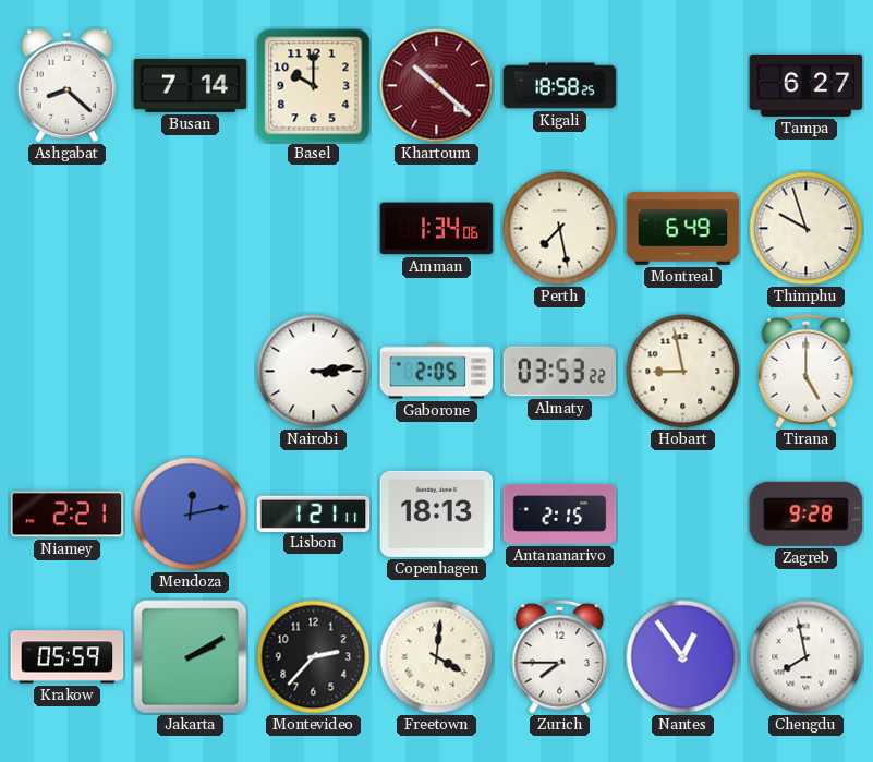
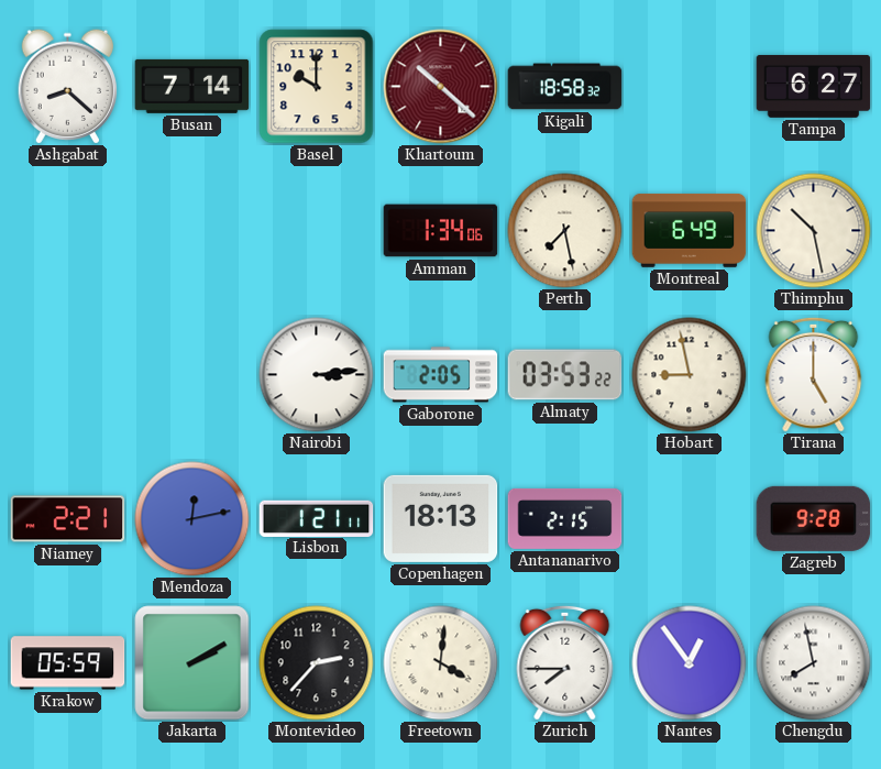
Kigali: 18:58:25 -> 18:58:32
Thimphu: 9:57 -> 10:28
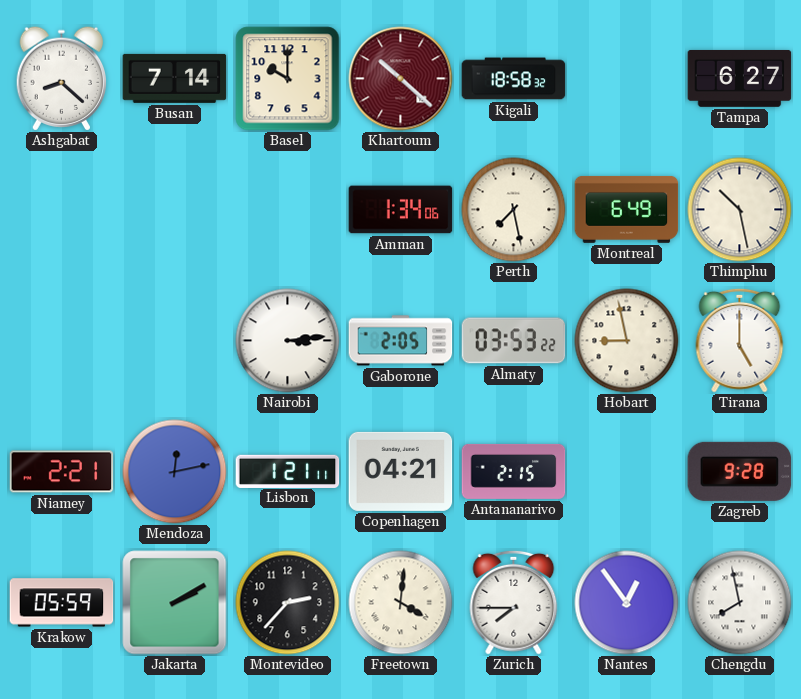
Copenhagen: 18:13 -> 04:21
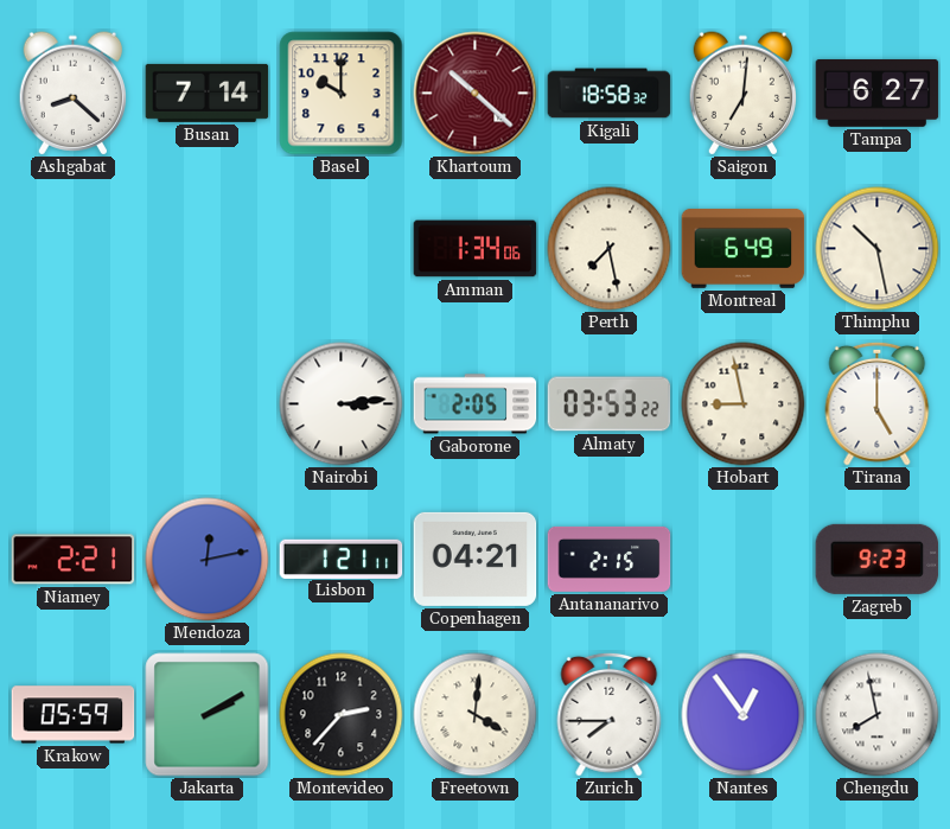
Saigon: none -> 7:01
Zagreb: 9:28 -> 9:23
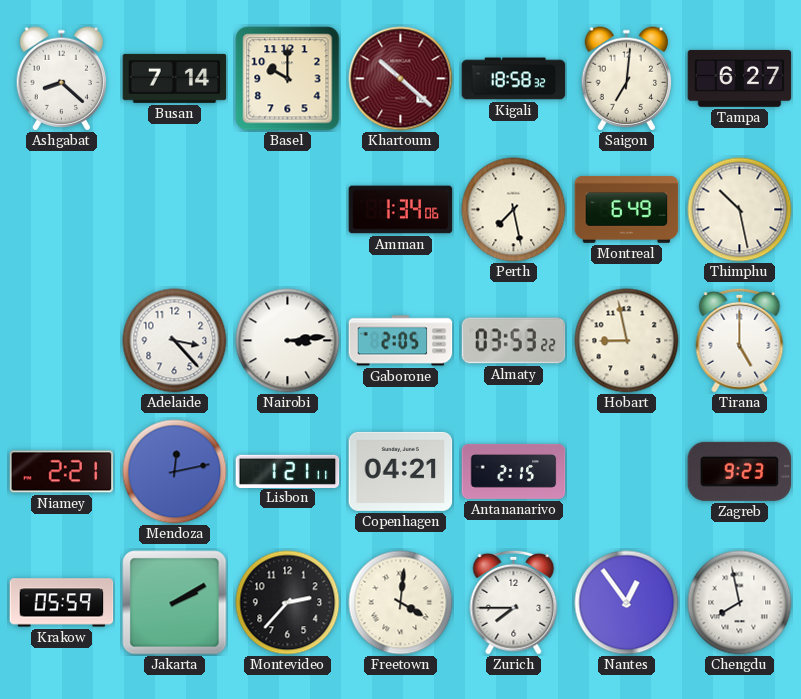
Adelaide: none -> 3:23
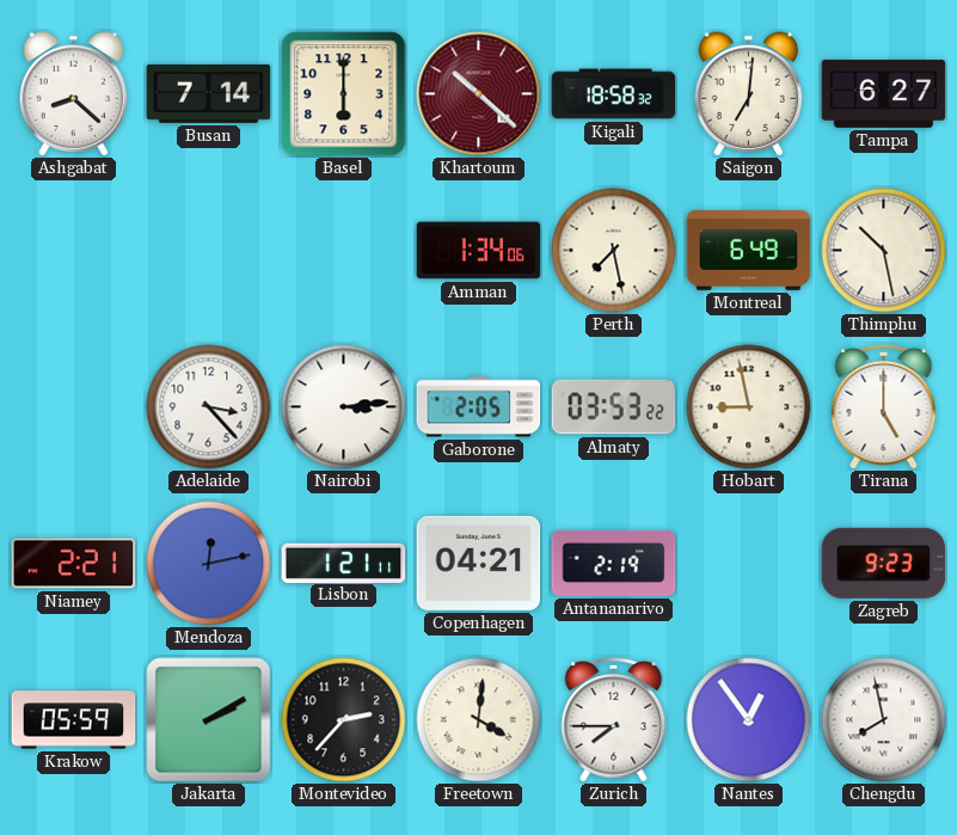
Basel: 10:00 -> 6:00
Antananarivo: 2:15 -> 2:19
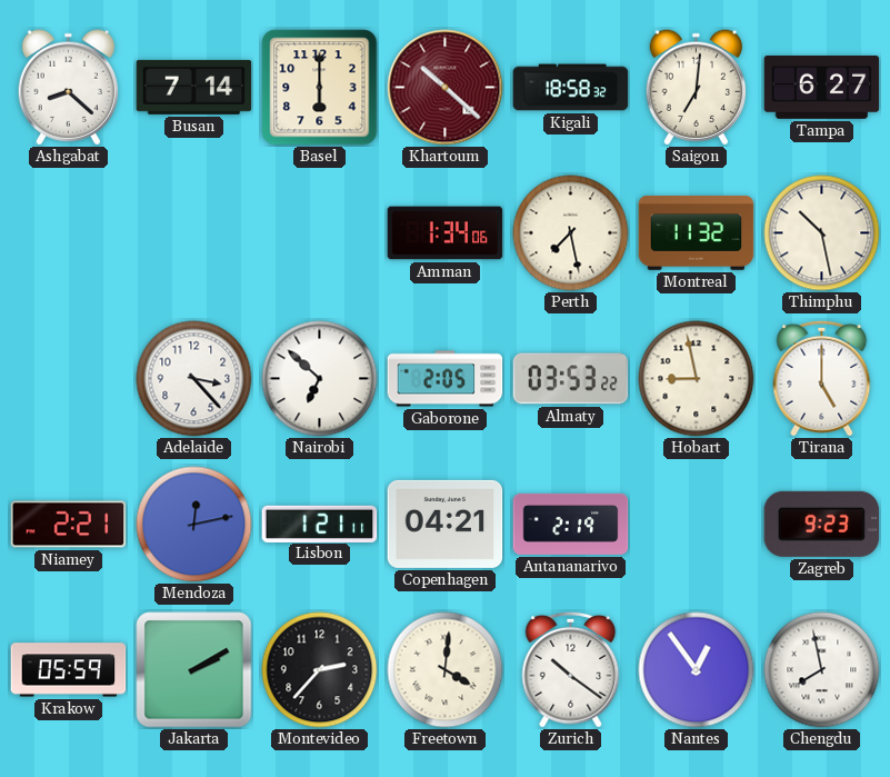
Montreal: 6:49 -> 11:32
Nairobi: 3:14 -> 6:52
Zurich: 7:45 -> 10:21
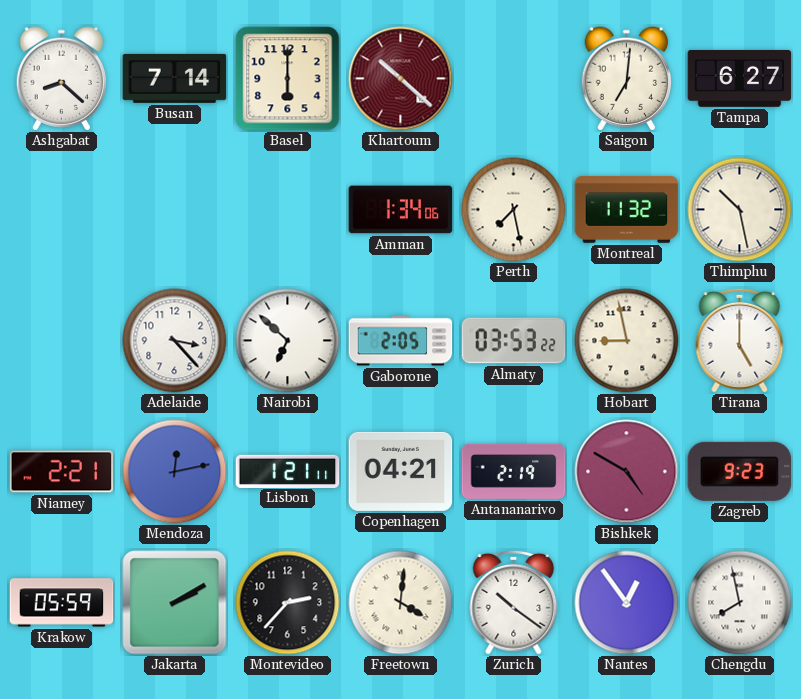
Kigali: 18:58 -> none
Bishkek: none -> 4:50
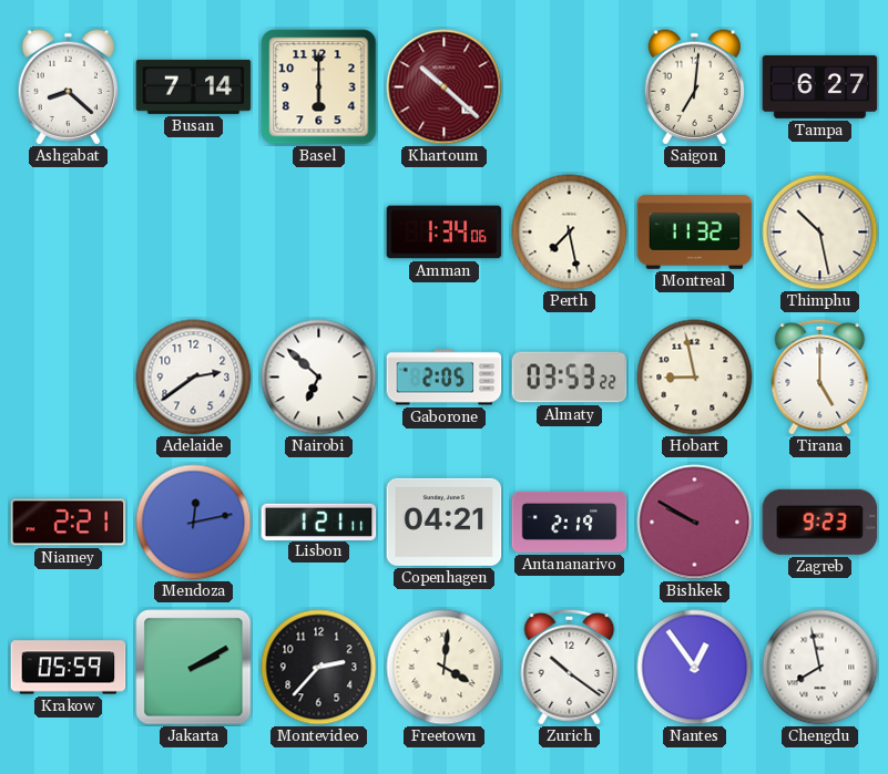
Adelaide: 3:23 -> 2:39
Bishkek: 4:50 -> 9:50
